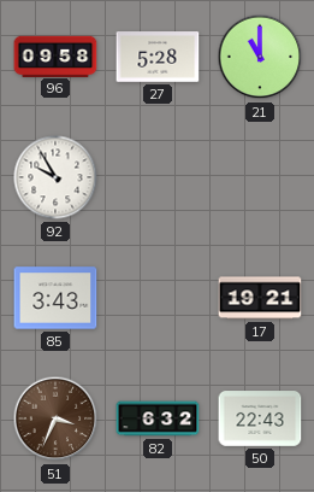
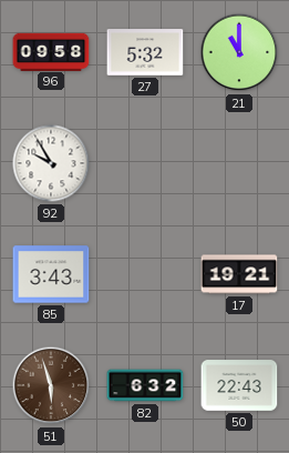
27: 5:28 -> 5:32
51: 3:34 -> 5:57
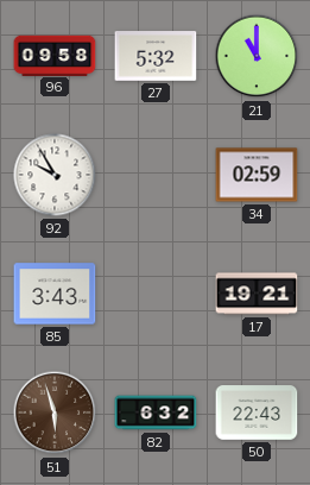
34: none -> 02:59
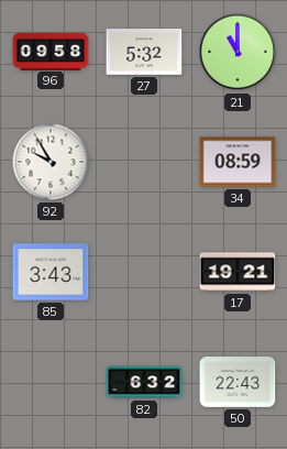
34: 02:59 -> 08:59
51: 5:57 -> none
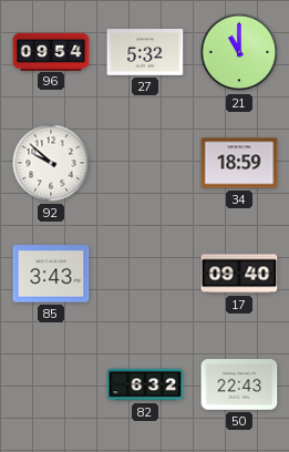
96: 09:58 -> 09:54
92: 9:55 -> 9:52
34: 08:59 -> 18:59
17: 19:21 -> 09:40
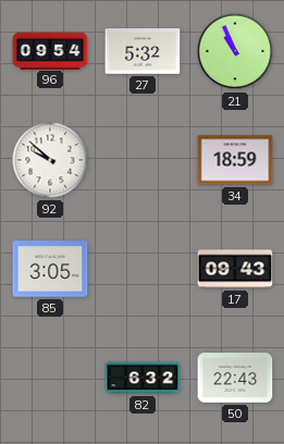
21: 11:00 -> 10:56
85: 3:43 -> 3:05
17: 09:40 -> 09:43
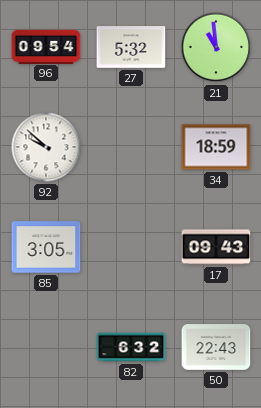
21: 10:56 -> 10:59
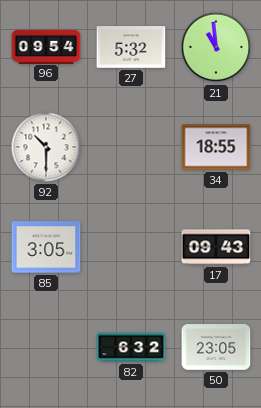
92: 9:52 -> 10:30
34: 18:59 -> 18:55
50: 22:43 -> 23:05
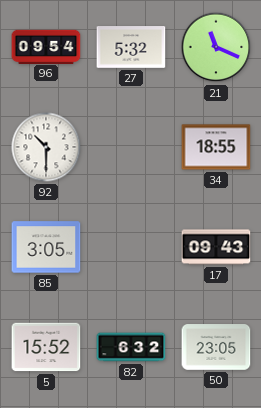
21: 10:59 -> 11:19
5: none -> 15:52
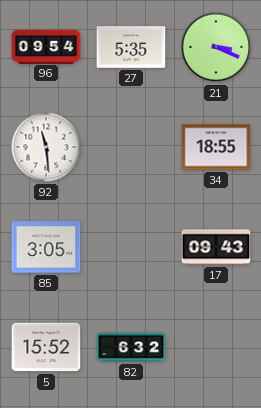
27: 5:32 -> 5:35
21: 11:19 -> 3:19
92: 10:30 -> 11:29
50: 23:05 -> none
